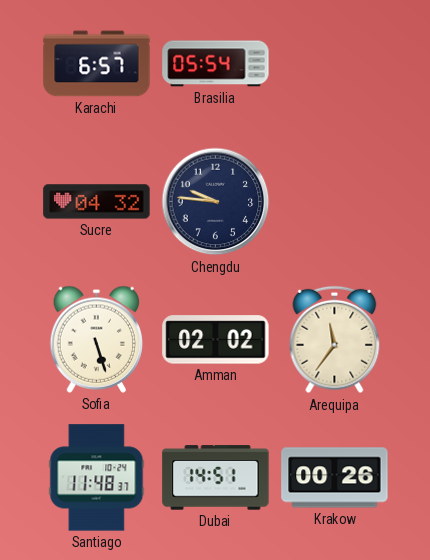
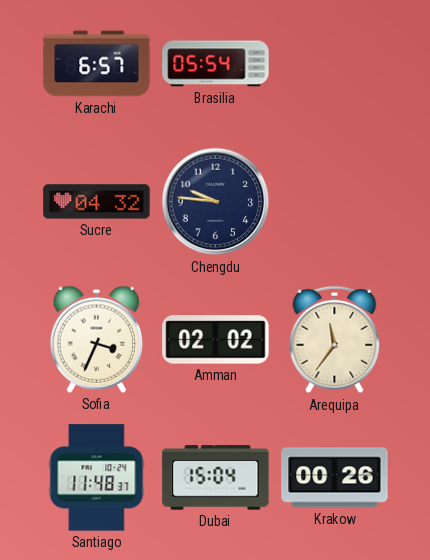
Sofia: 5:27 -> 3:34
Dubai: 14:51 -> 15:04
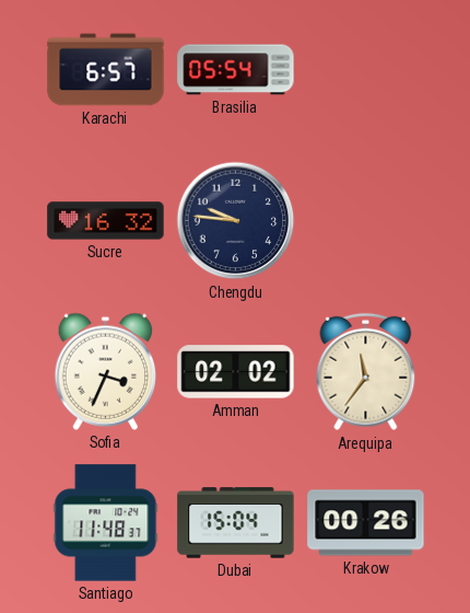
Sucre: 04:32 -> 16:32
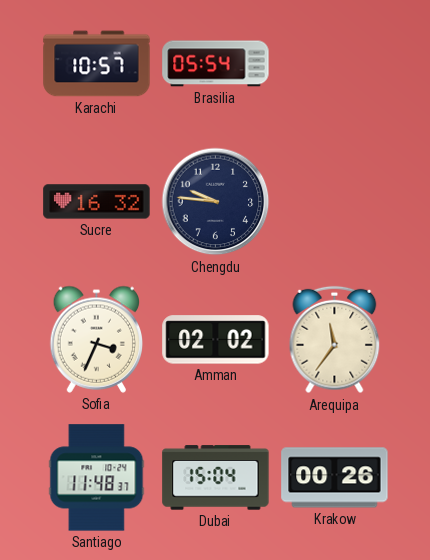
Karachi: 6:57 -> 10:57
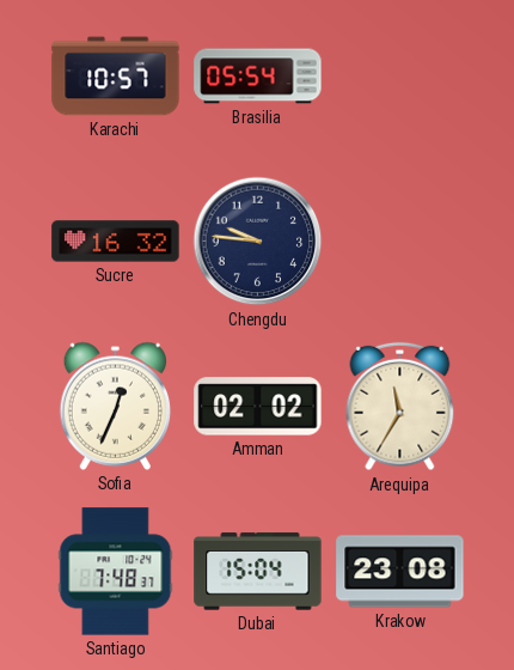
Sofia: 3:34 -> 12:34
Arequipa: 11:36 -> 11:35
Santiago: 11:48 -> 7:48
Krakow: 00:26 -> 23:08
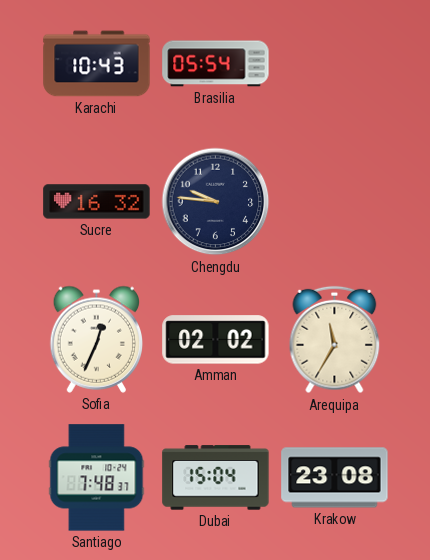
Karachi: 10:57 -> 10:43
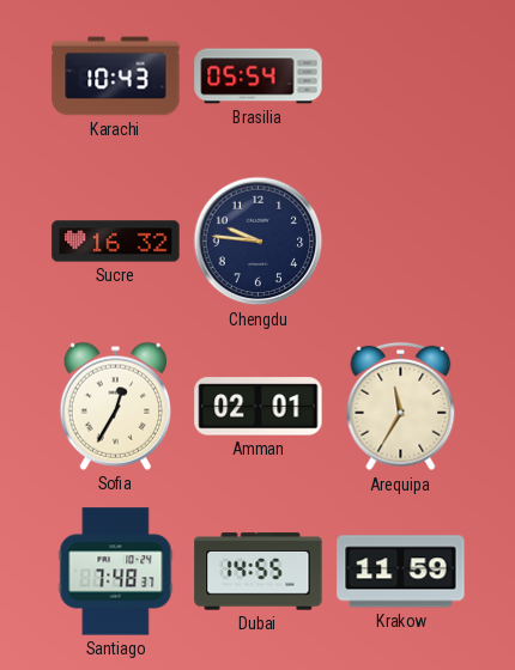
Sofia: 12:34 -> 12:35
Amman: 02:02 -> 02:01
Dubai: 15:04 -> 14:55
Krakow: 23:08 -> 11:59
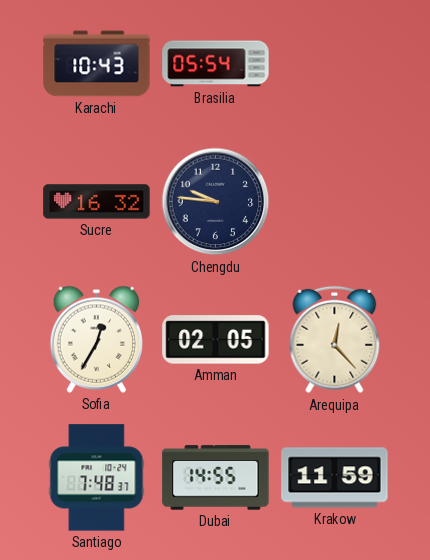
Amman: 02:01 -> 02:05
Arequipa: 11:35 -> 12:23
